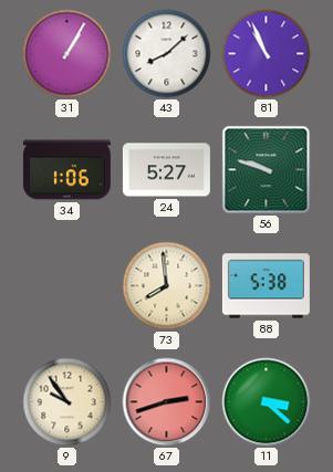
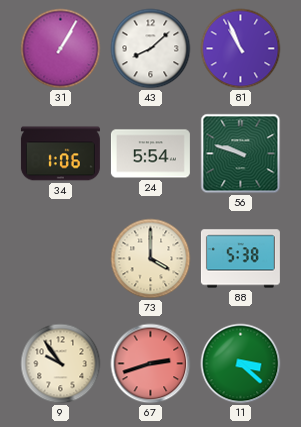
24: 5:27 -> 5:54
73: 7:59 -> 4:00
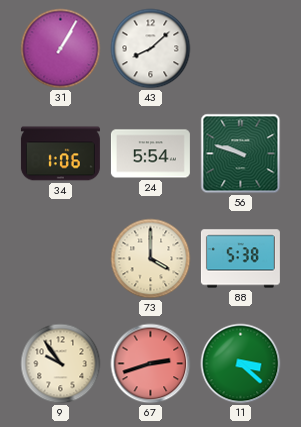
81: 10:56 -> none
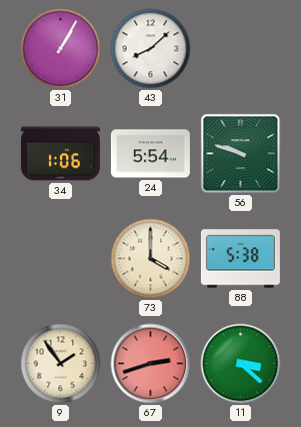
9: 9:54 -> 1:54
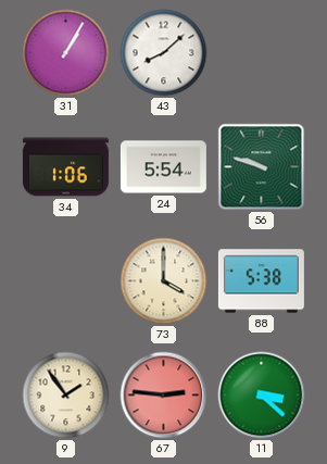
67: 2:42 -> 2:46
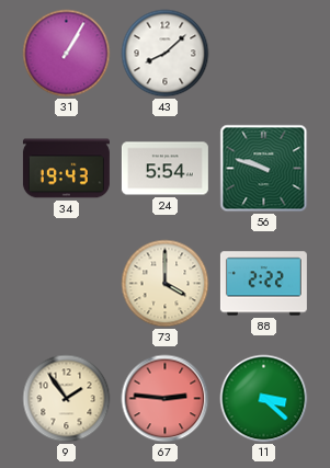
34: 1:06 -> 19:43
88: 5:38 -> 2:22
